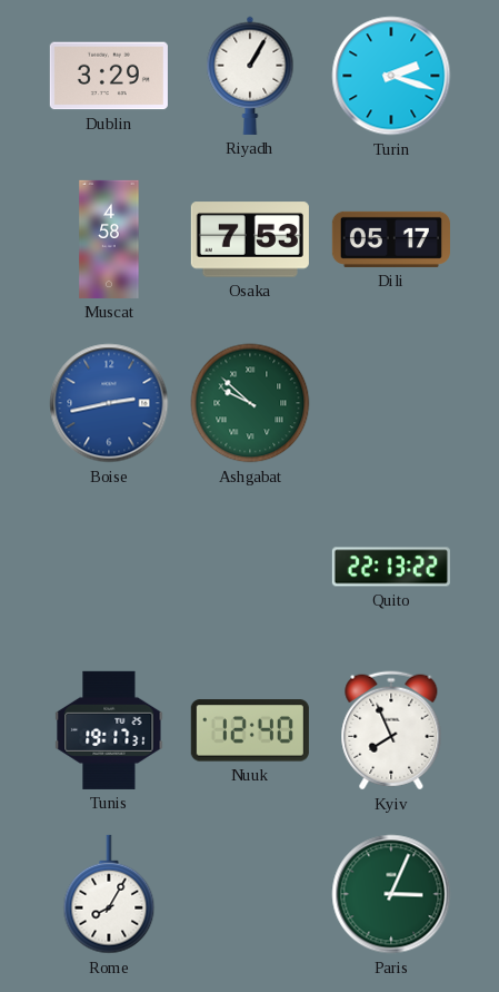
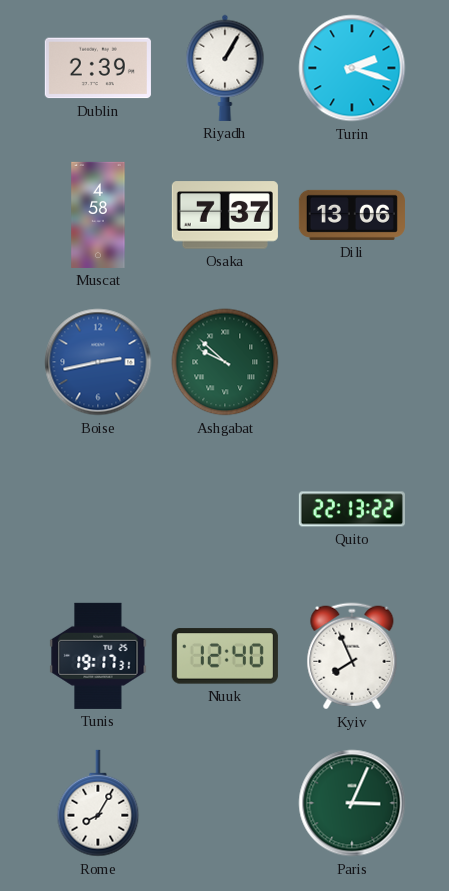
Dublin: 3:29 -> 2:39
Osaka: 7:53 -> 7:37
Dili: 05:17 -> 13:06
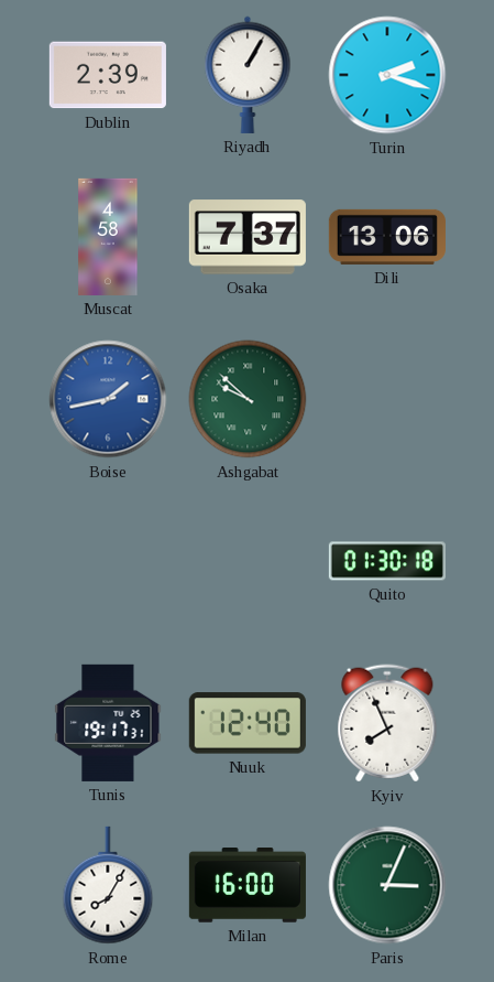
Boise: 2:43 -> 1:43
Quito: 22:13 -> 01:30
Milan: none -> 16:00
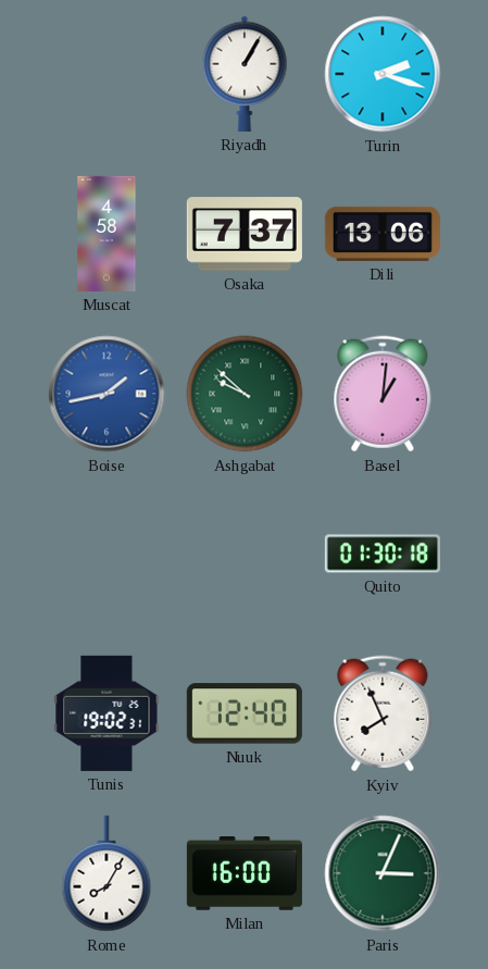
Dublin: 2:39 -> none
Basel: none -> 1:01
Tunis: 19:17 -> 19:02
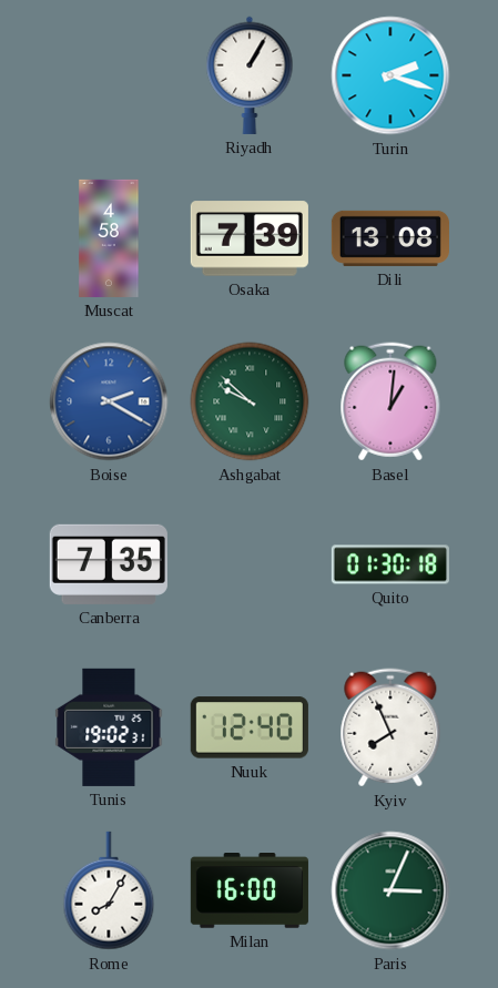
Osaka: 7:37 -> 7:39
Dili: 13:06 -> 13:08
Boise: 1:43 -> 2:20
Canberra: none -> 7:35
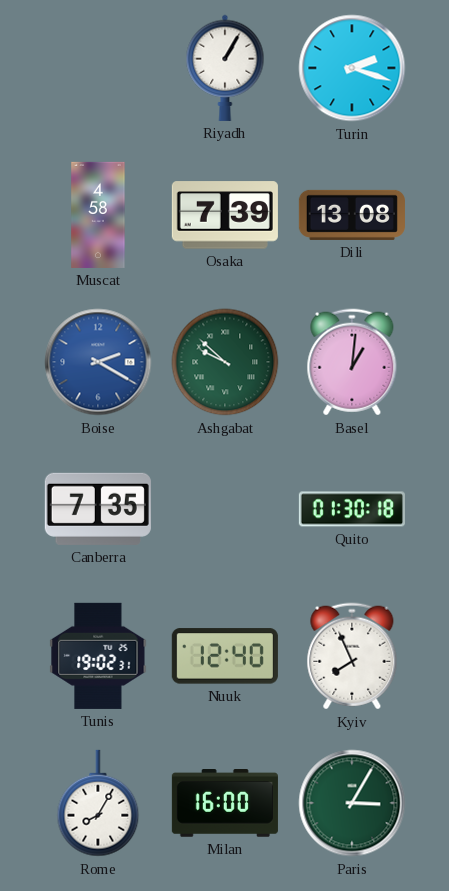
Paris: 3:04 -> 3:05
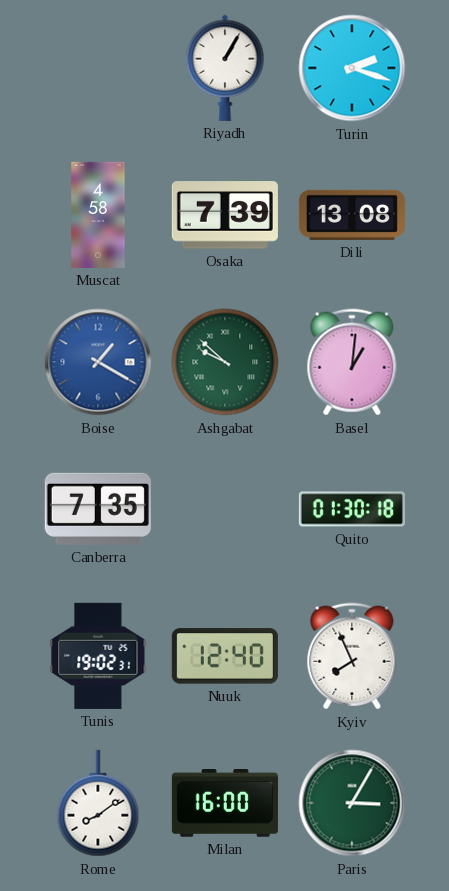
Boise: 2:20 -> 1:20
Rome: 8:05 -> 8:09
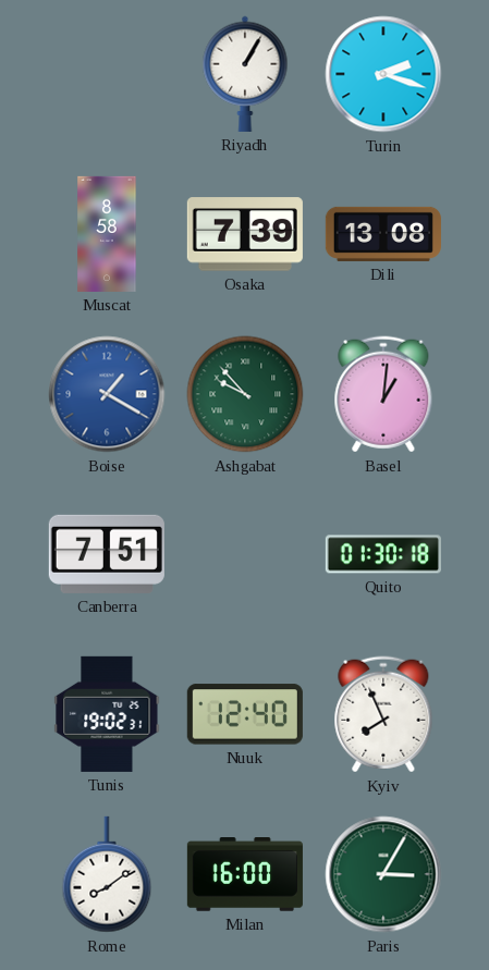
Muscat: 4:58 -> 8:58
Ashgabat: 9:52 -> 9:53
Canberra: 7:35 -> 7:51
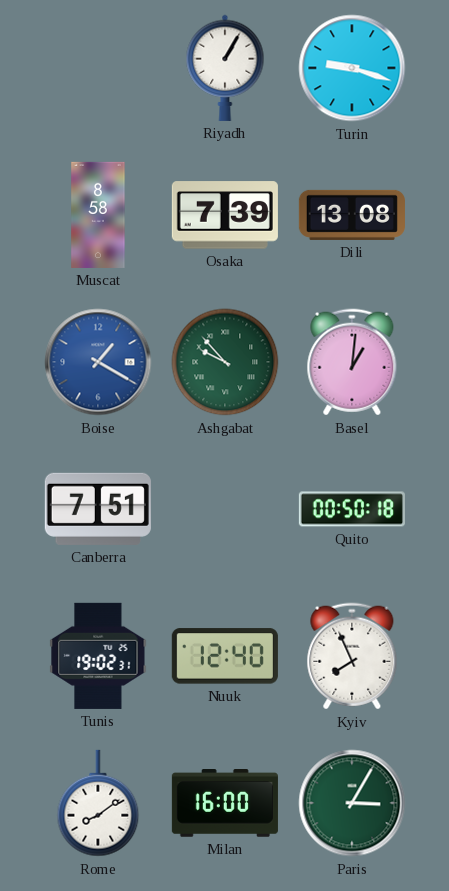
Turin: 2:18 -> 9:18
Quito: 01:30 -> 00:50
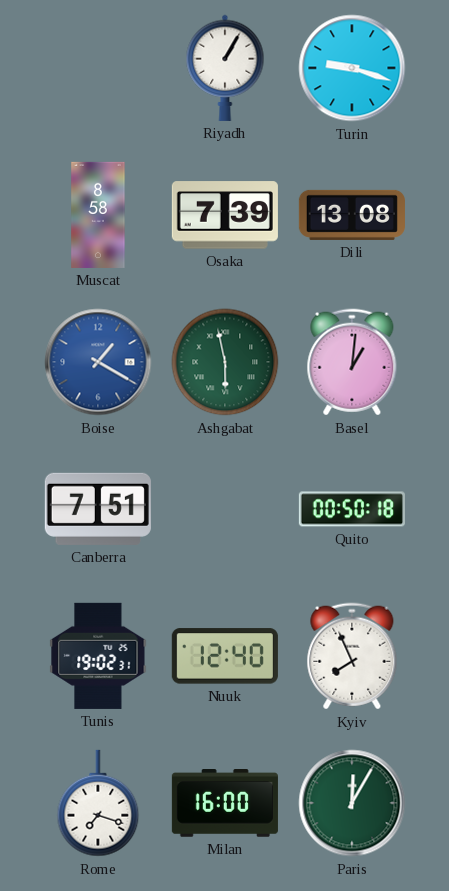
Ashgabat: 9:53 -> 5:58
Rome: 8:09 -> 7:18
Paris: 3:05 -> 12:05
